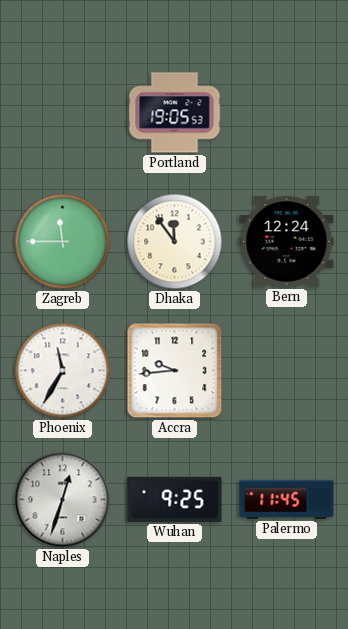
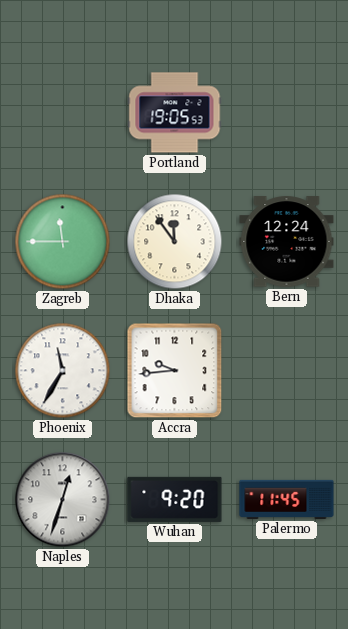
Wuhan: 9:25 -> 9:20
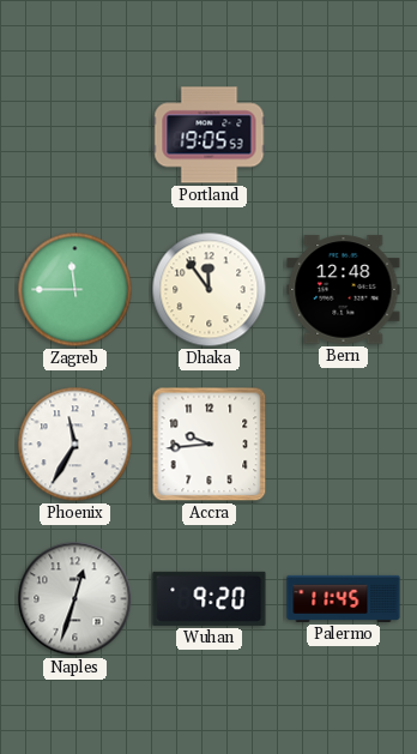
Bern: 12:24 -> 12:48
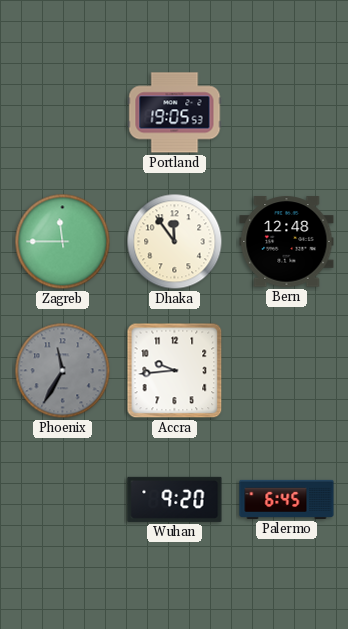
Phoenix dial: white -> grey
Naples: 12:33 -> none
Palermo: 11:45 -> 6:45
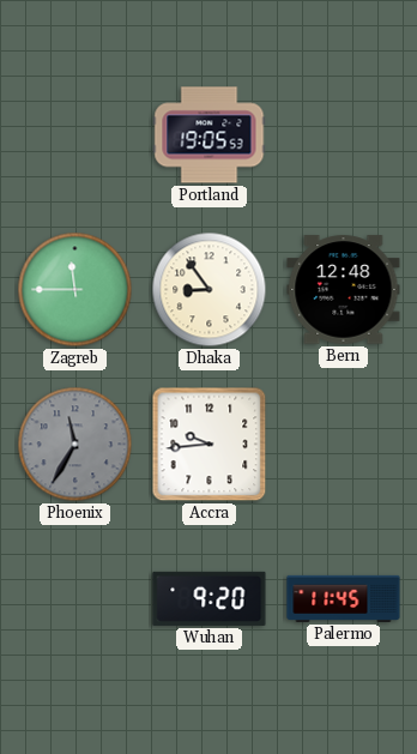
Dhaka: 11:54 -> 8:54
Palermo: 6:45 -> 11:45
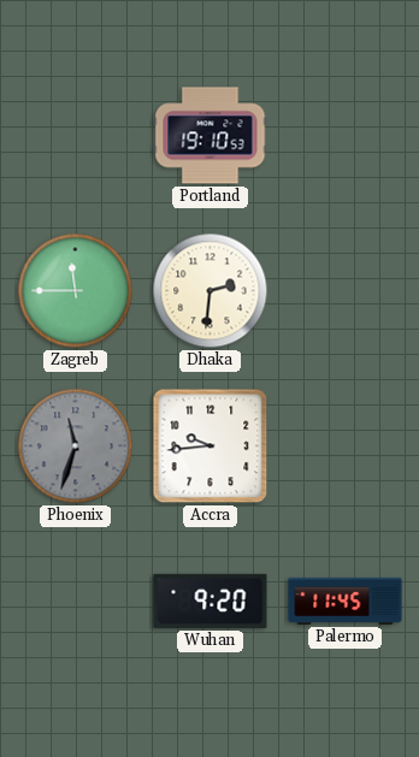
Portland: 19:05 -> 19:10
Dhaka: 8:54 -> 2:31
Bern: 12:48 -> none
Phoenix: 11:35 -> 11:33
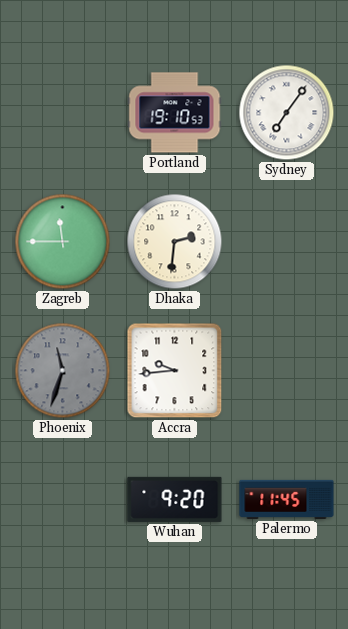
Sydney: none -> 7:06
